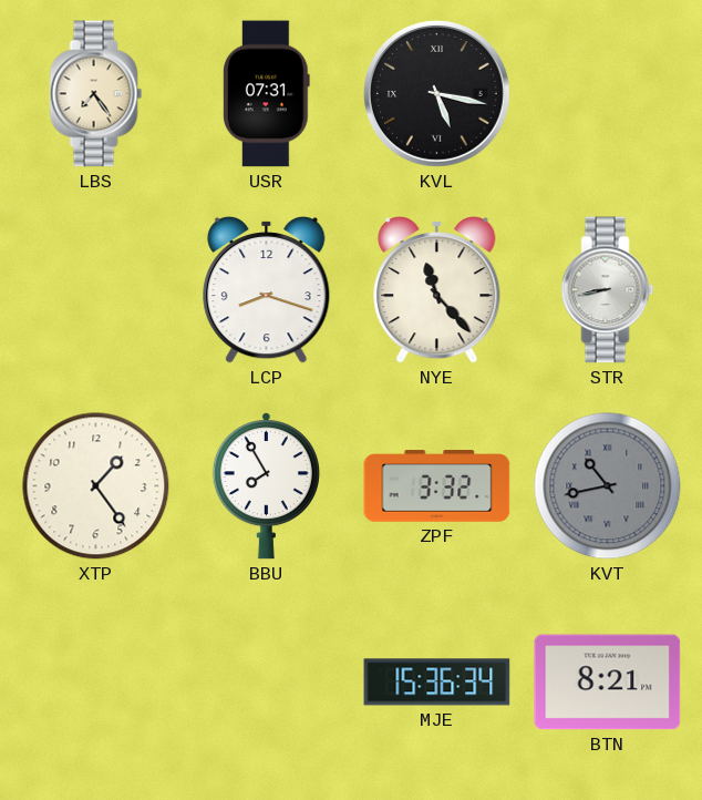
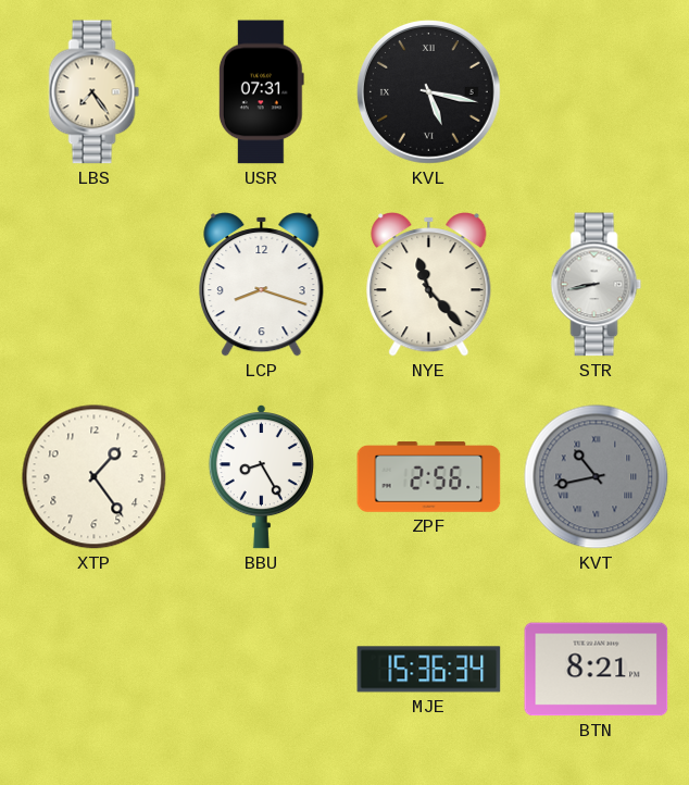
BBU: 7:55 -> 8:25
ZPF: 3:32 -> 2:56
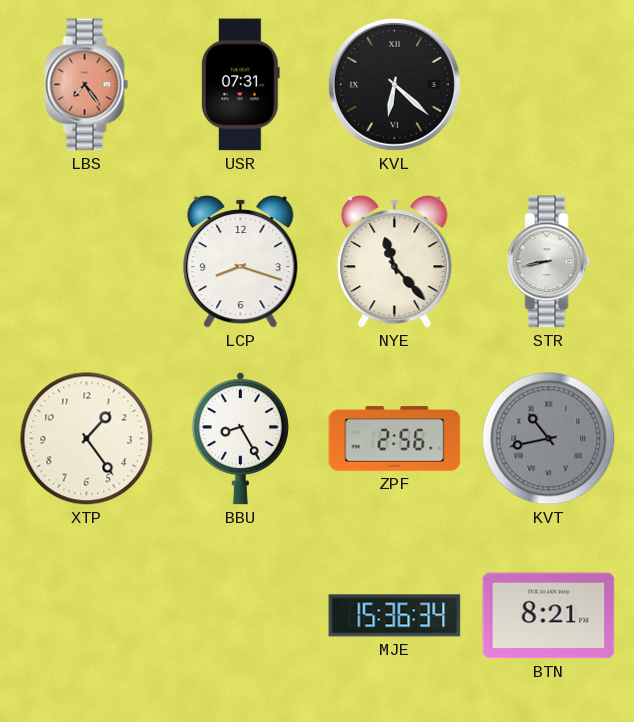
LBS dial: cream -> salmon
KVL: 5:17 -> 6:22
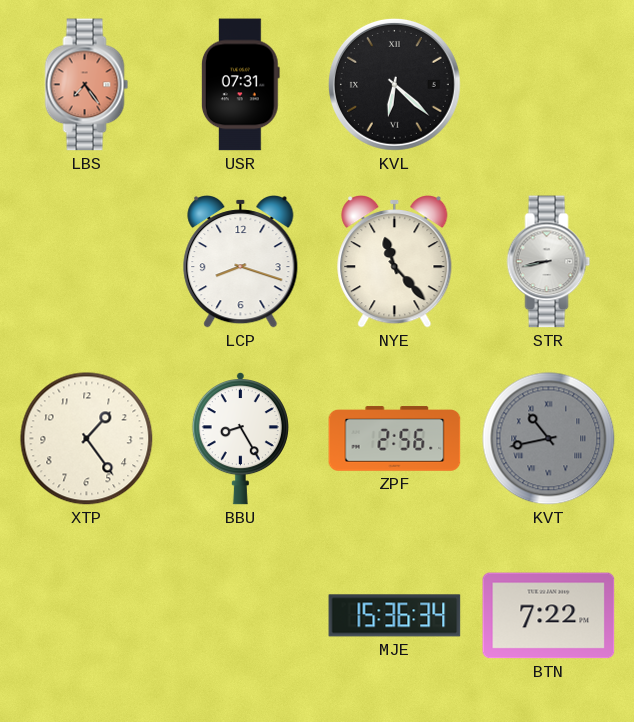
BTN: 8:21 -> 7:22
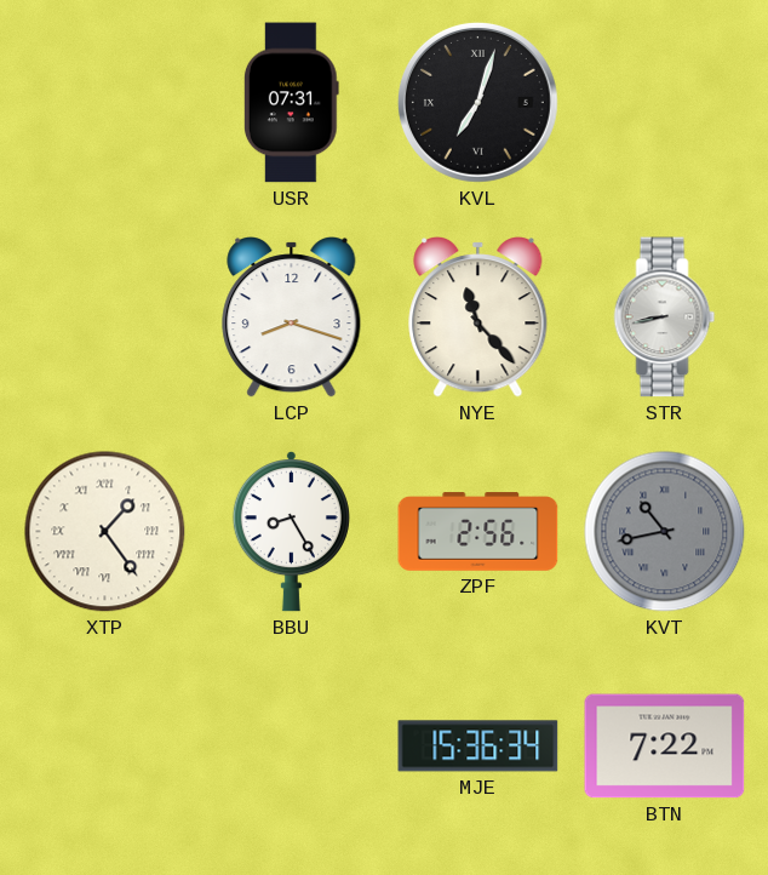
LBS: 7:24 -> none
KVL: 6:22 -> 7:03
XTP numerals: Arabic -> Roman
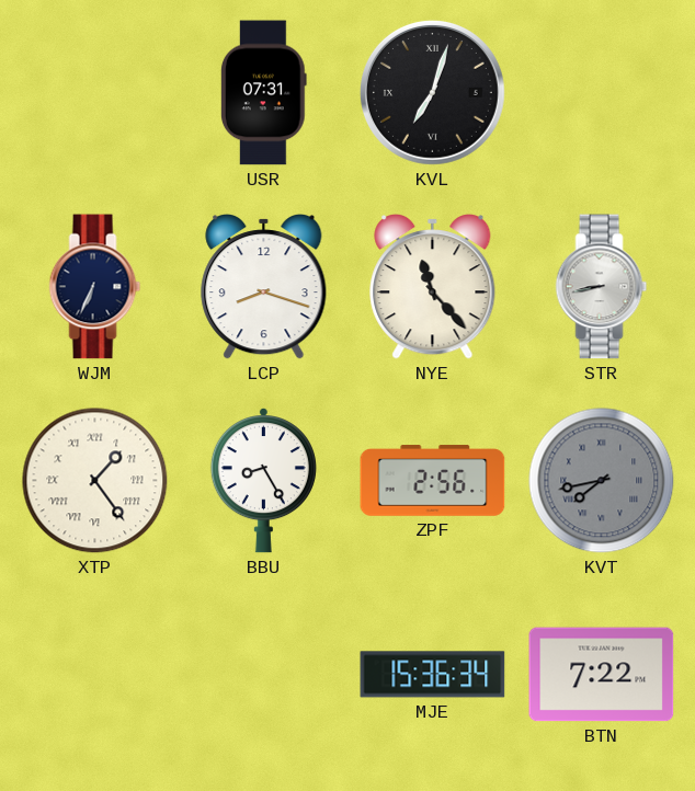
WJM: none -> 6:34
KVT: 10:43 -> 7:43
